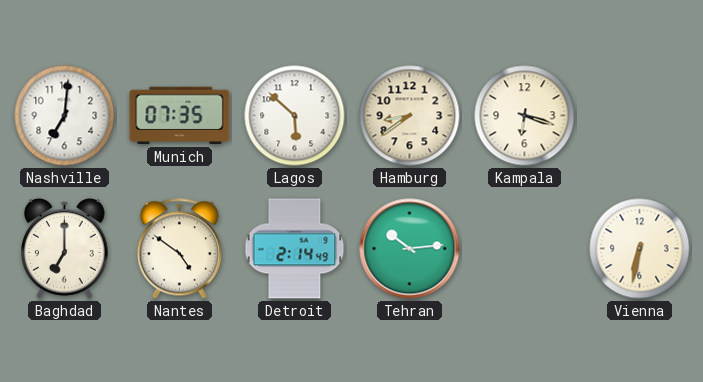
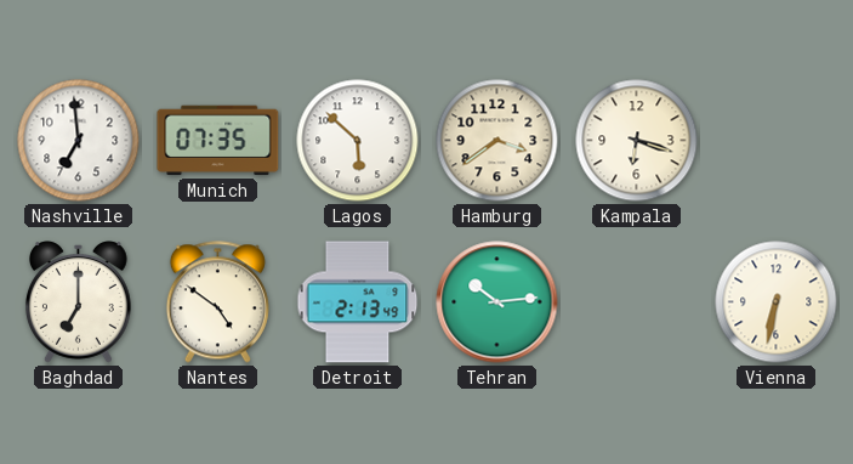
Nashville: 7:01 -> 6:59
Hamburg: 8:39 -> 3:39
Detroit: 2:14 -> 2:13
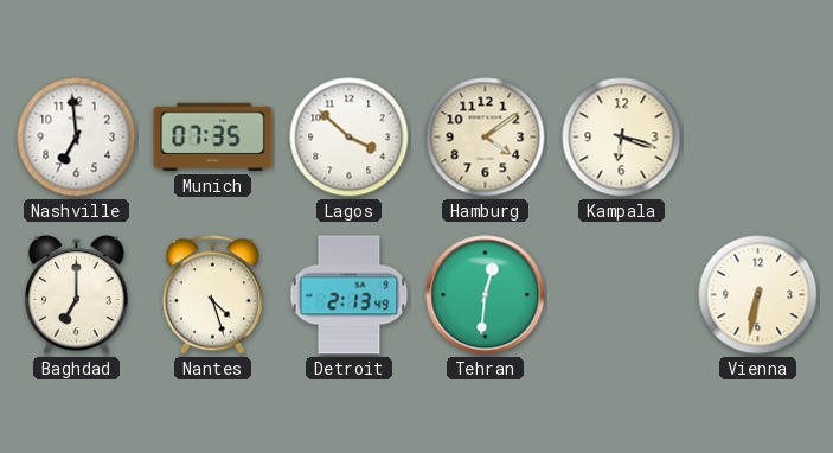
Lagos: 5:52 -> 3:52
Hamburg: 3:39 -> 4:09
Nantes: 4:51 -> 4:27
Tehran: 10:14 -> 12:31
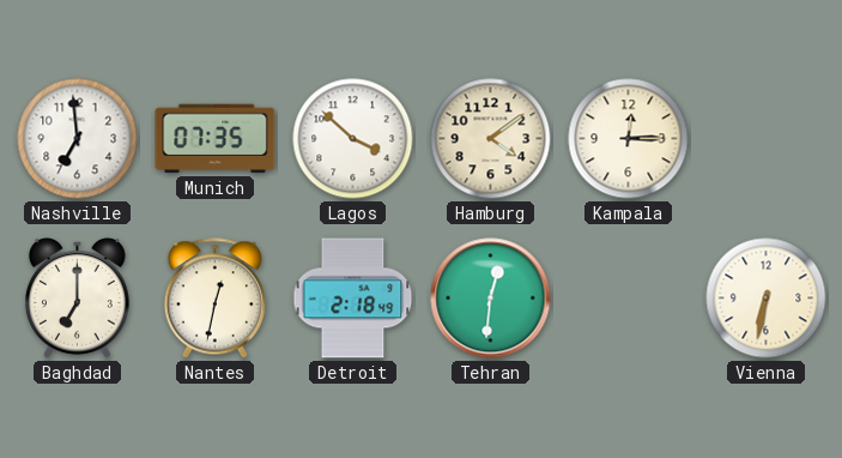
Kampala: 6:18 -> 12:15
Nantes: 4:27 -> 12:32
Detroit: 2:13 -> 2:18
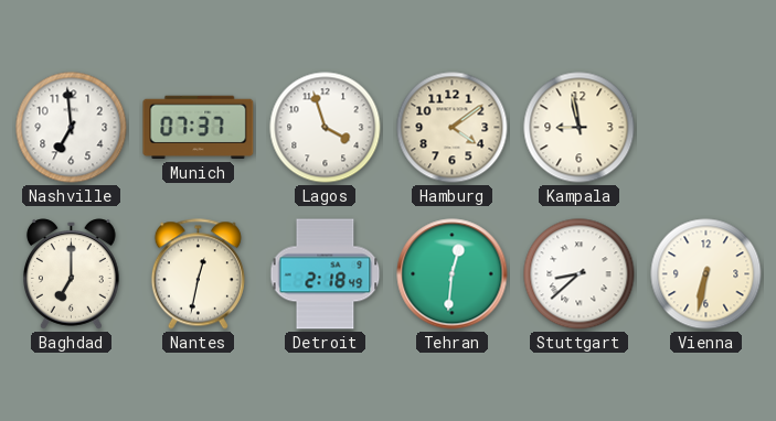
Munich: 07:35 -> 07:37
Lagos: 3:52 -> 3:57
Kampala: 12:15 -> 8:58
Stuttgart: none -> 8:38
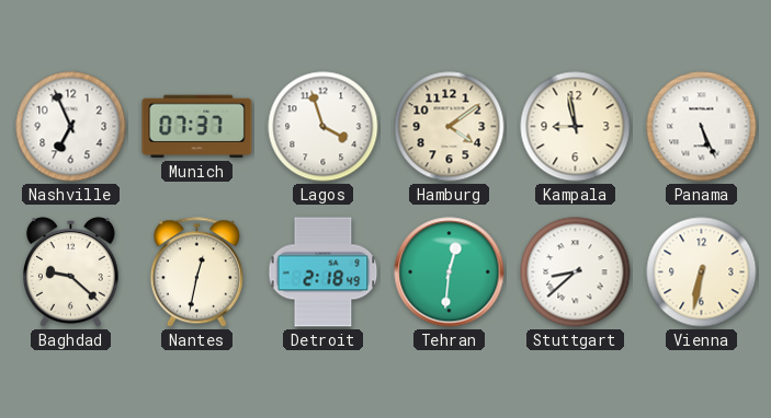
Nashville: 6:59 -> 6:56
Panama: none -> 5:26
Baghdad: 7:00 -> 9:22
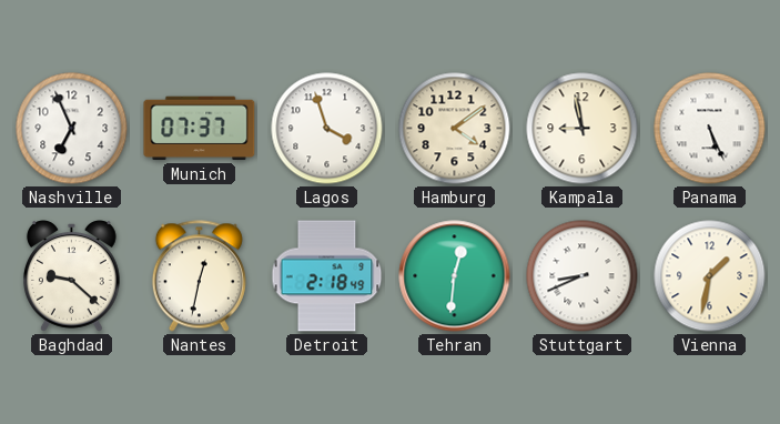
Stuttgart: 8:38 -> 8:41
Vienna: 6:32 -> 1:32
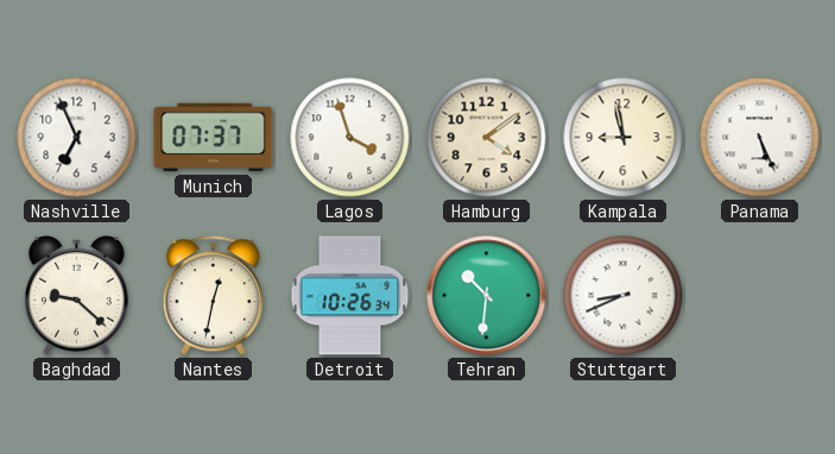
Detroit: 2:18 -> 10:26
Tehran: 12:31 -> 10:31
Vienna: 1:32 -> none
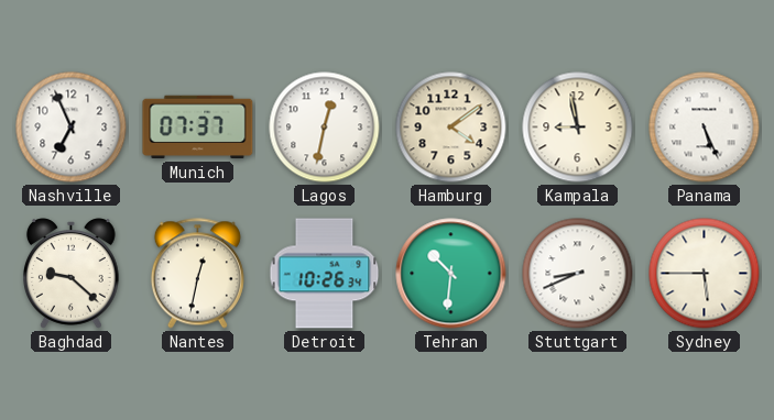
Lagos: 3:57 -> 12:32
Sydney: none -> 5:45
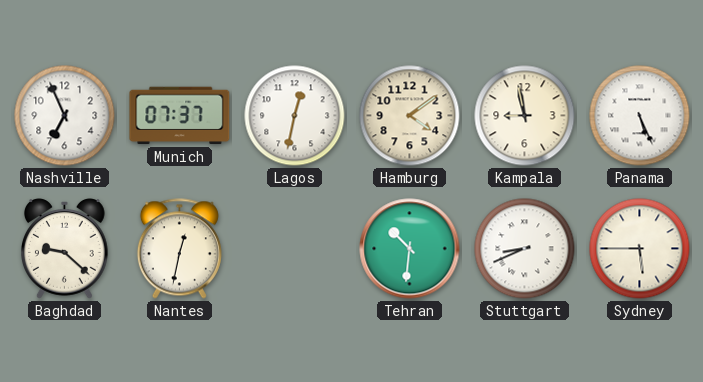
Detroit: 10:26 -> none
